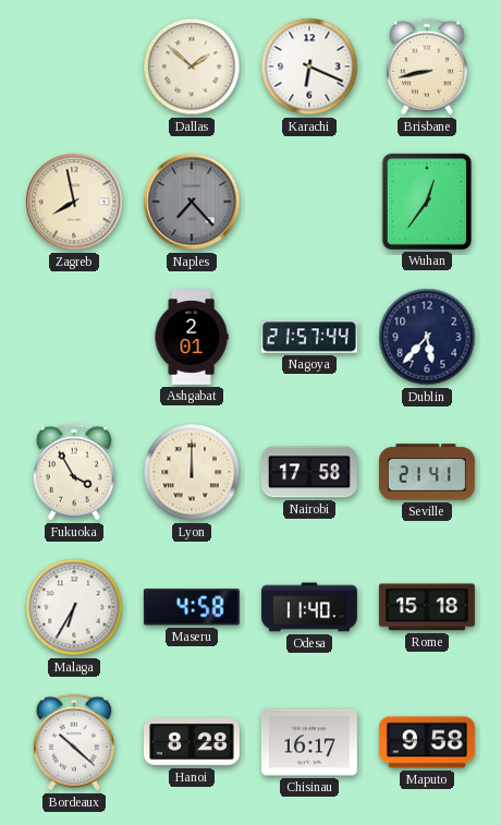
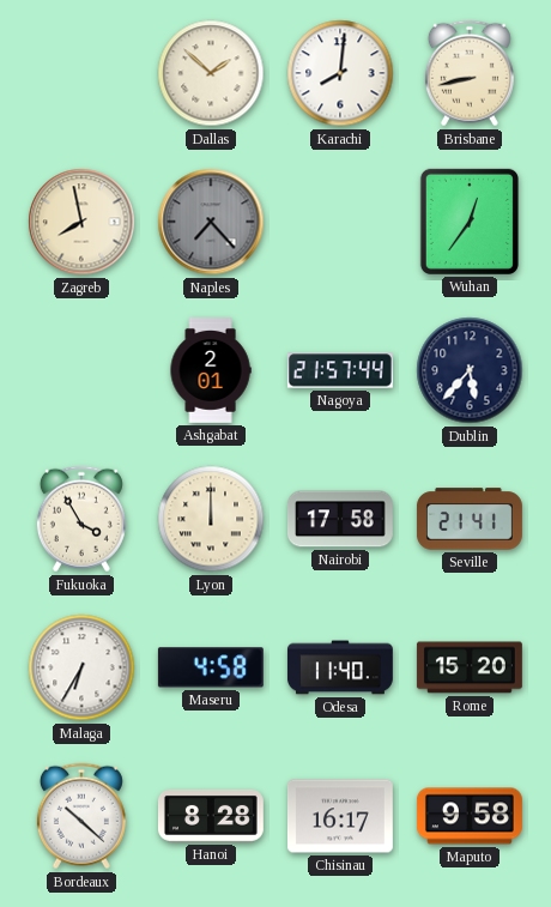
Karachi: 6:19 -> 8:01
Rome: 15:18 -> 15:20
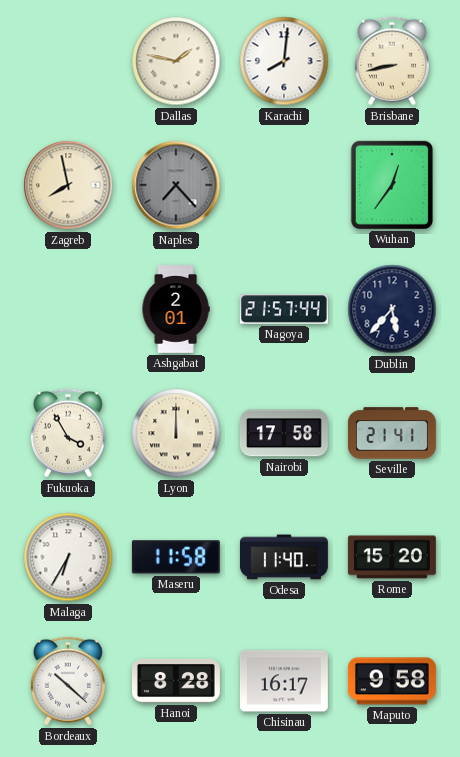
Dallas: 1:52 -> 1:47
Maseru: 4:58 -> 11:58
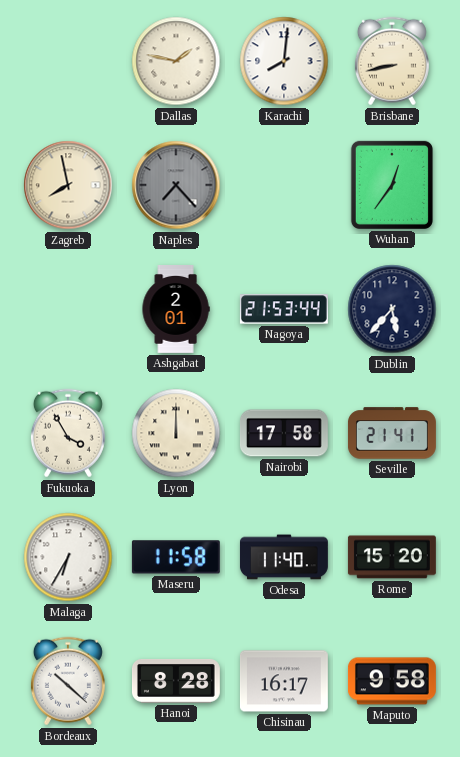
Nagoya: 21:57 -> 21:53
